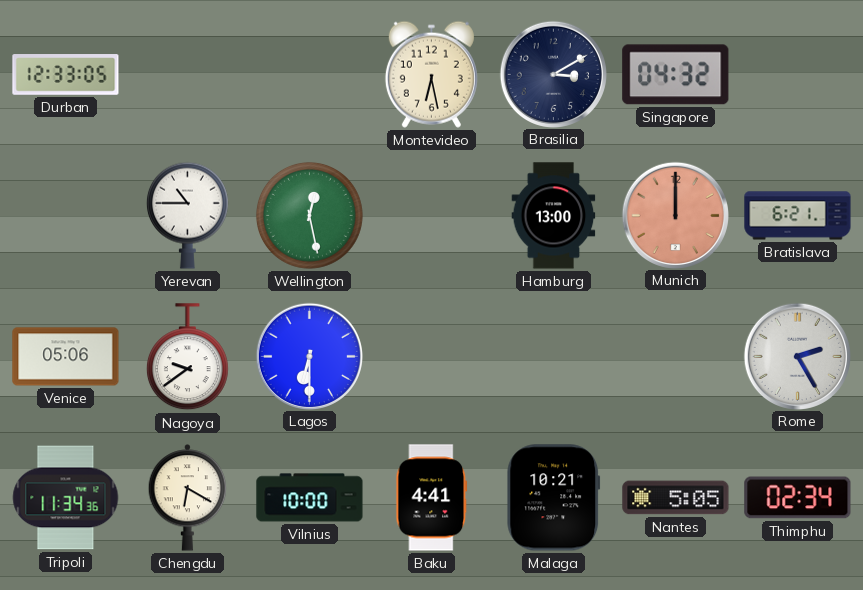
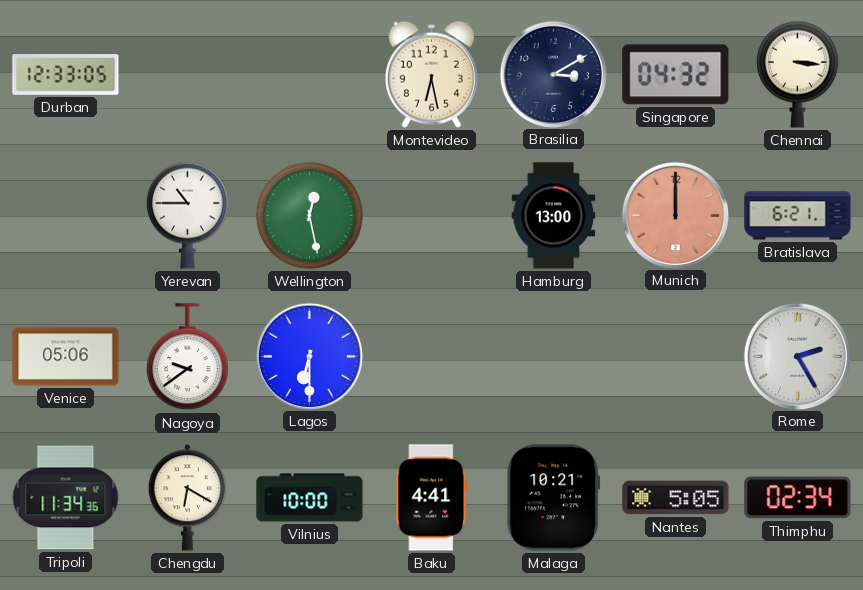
Chennai: none -> 3:16
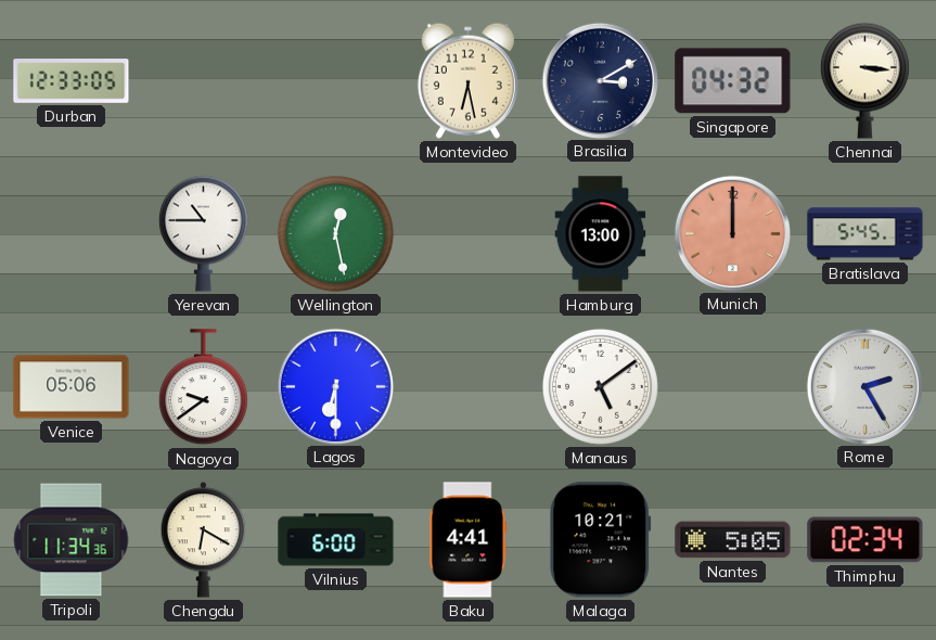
Bratislava: 6:21 -> 5:45
Manaus: none -> 5:09
Vilnius: 10:00 -> 6:00
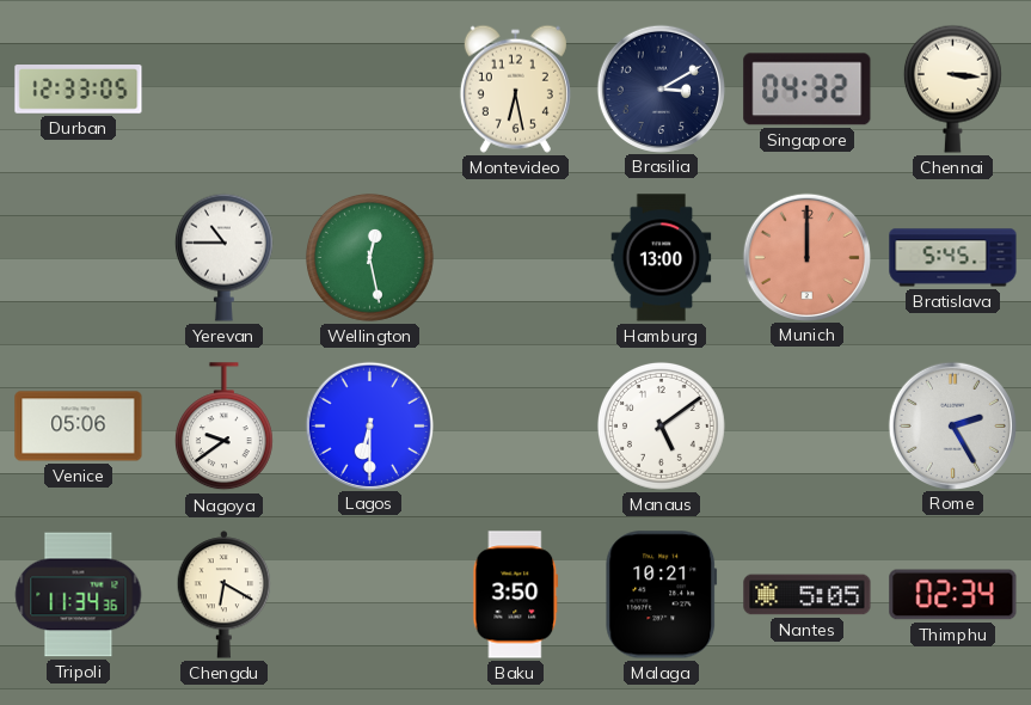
Vilnius: 6:00 -> none
Baku: 4:41 -> 3:50
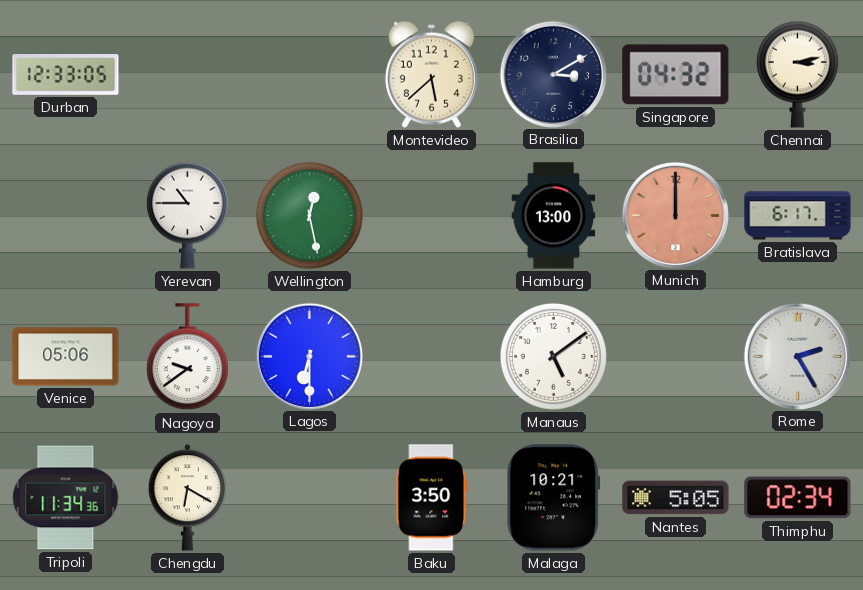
Montevideo: 6:28 -> 5:38
Chennai: 3:16 -> 3:13
Bratislava: 5:45 -> 6:17
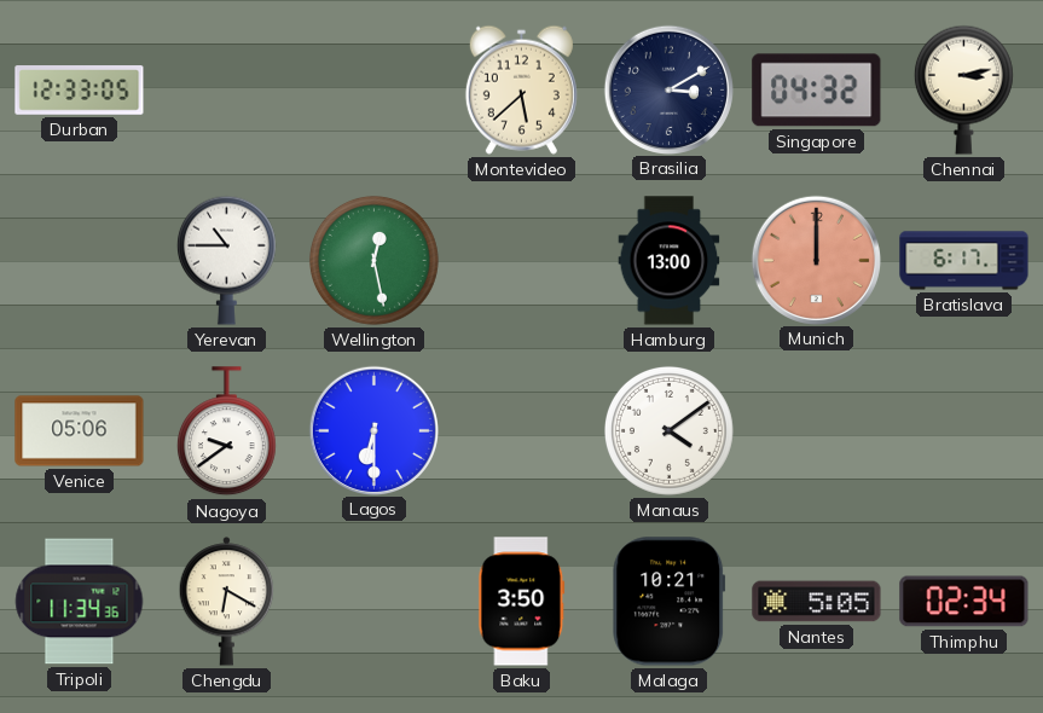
Manaus: 5:09 -> 4:09
Rome: 2:25 -> none
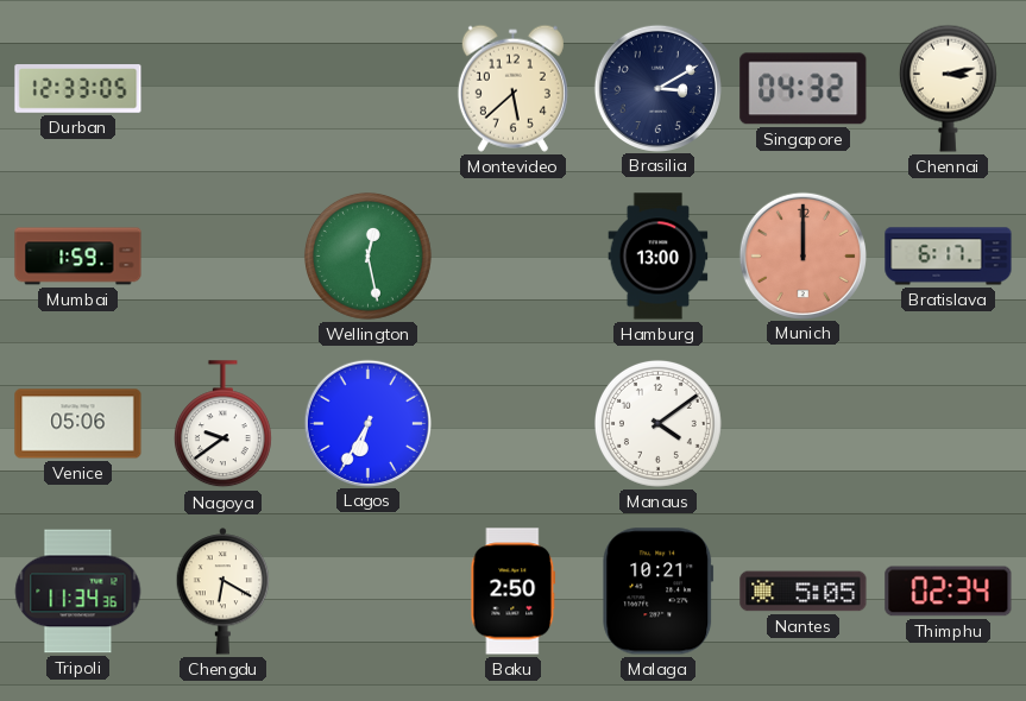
Mumbai: none -> 1:59
Yerevan: 10:45 -> none
Lagos: 6:30 -> 6:35
Baku: 3:50 -> 2:50
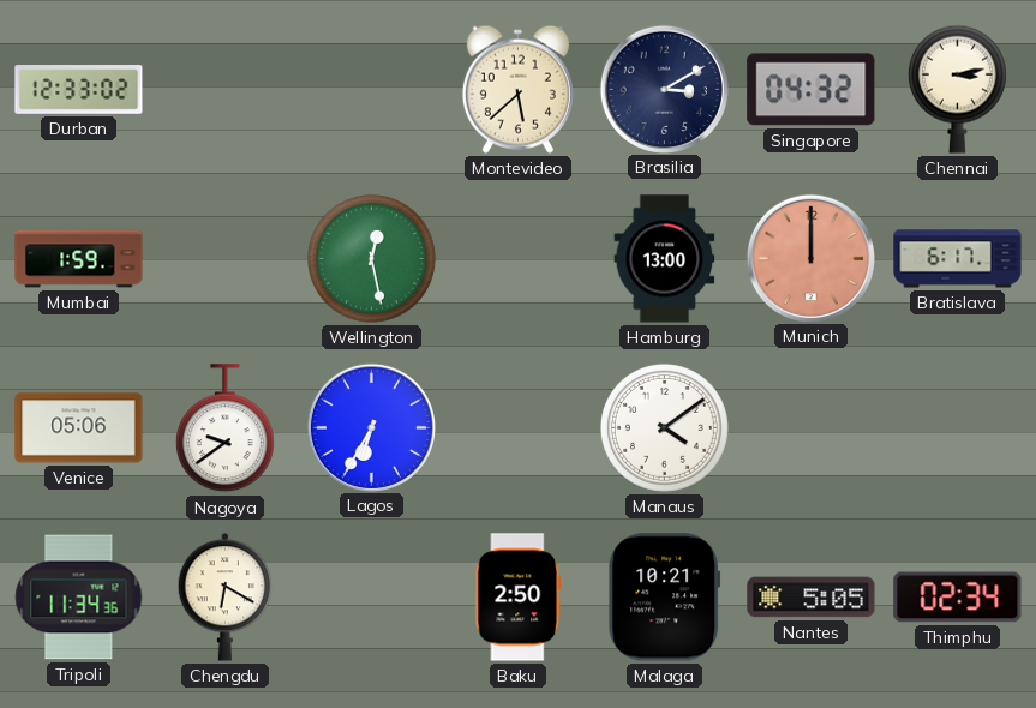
Durban: 12:33:05 -> 12:33:02
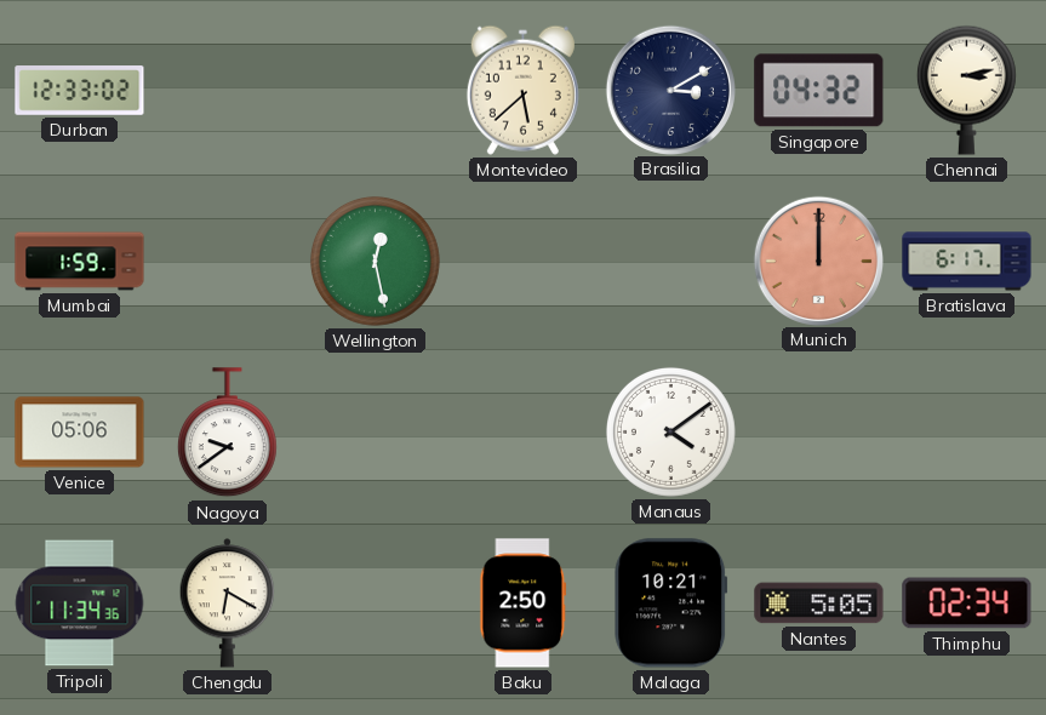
Hamburg: 13:00 -> none
Lagos: 6:35 -> none
